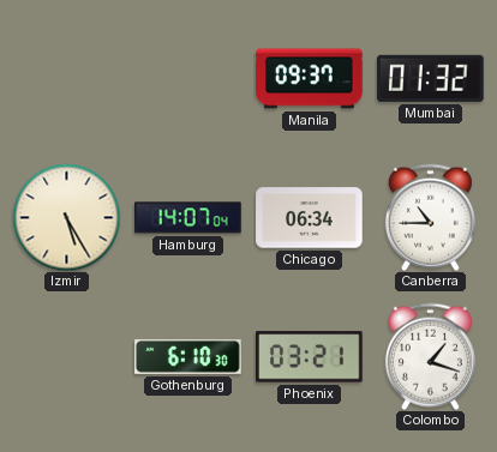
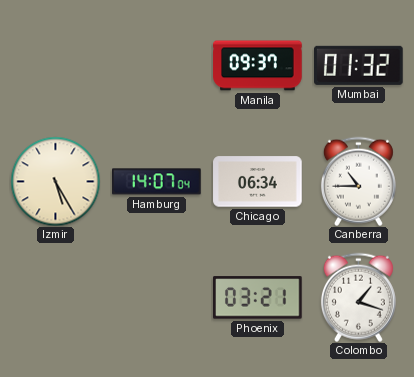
Gothenburg: 6:10 -> none
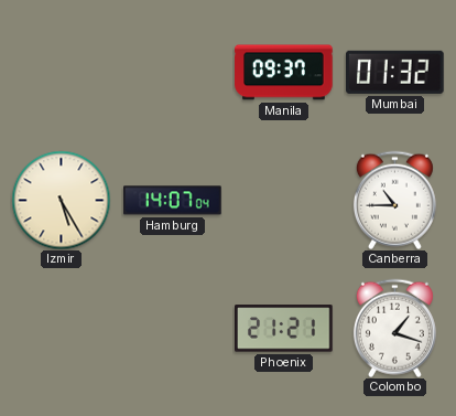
Chicago: 06:34 -> none
Phoenix: 03:21 -> 21:21
